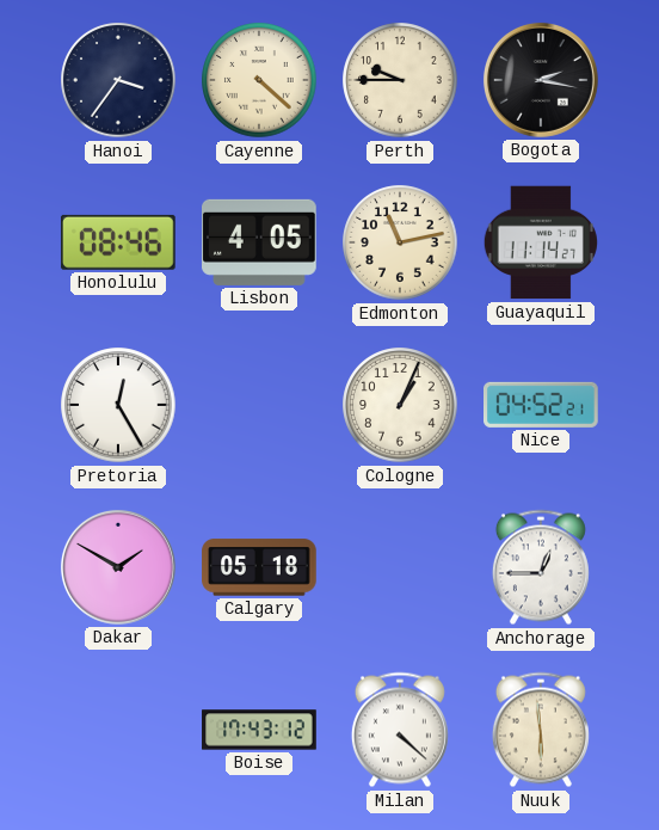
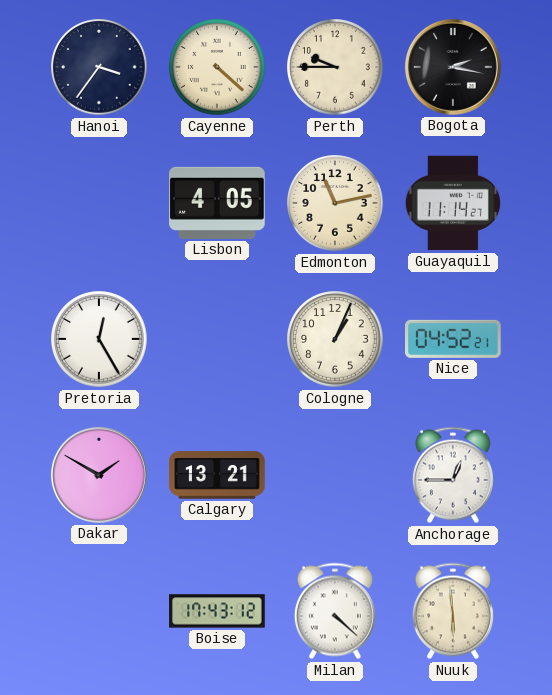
Honolulu: 08:46 -> none
Calgary: 05:18 -> 13:21
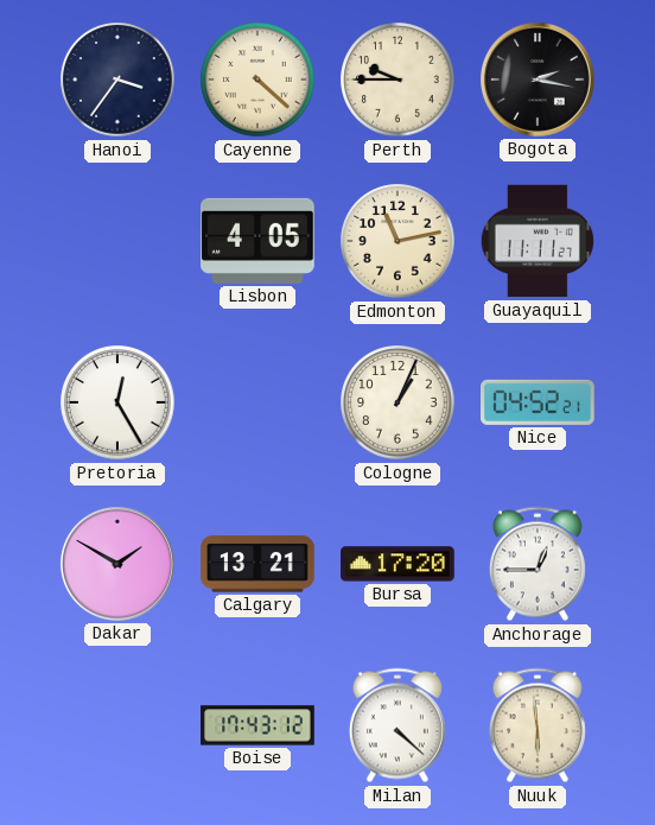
Guayaquil: 11:14 -> 11:11
Bursa: none -> 17:20
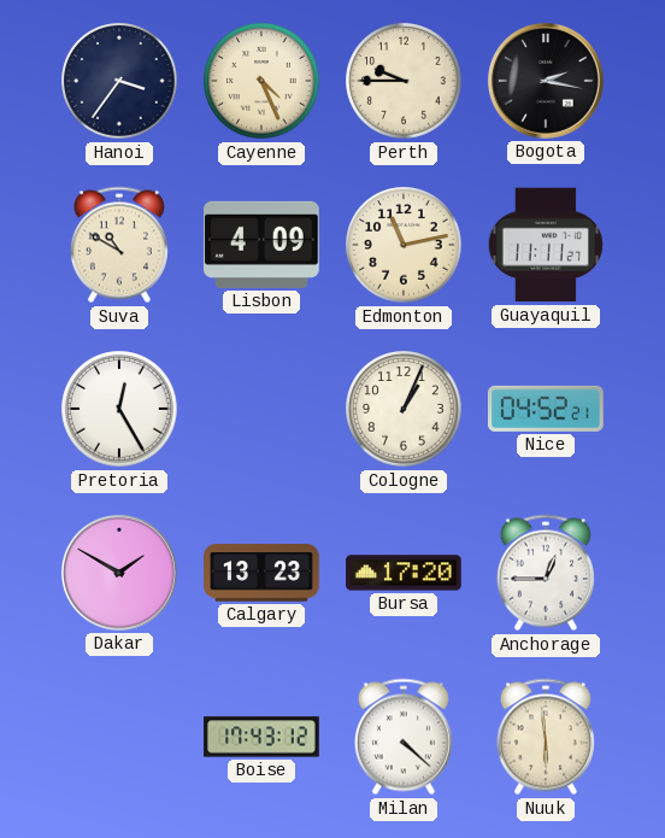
Cayenne: 4:22 -> 4:26
Suva: none -> 10:50
Lisbon: 4:05 -> 4:09
Calgary: 13:21 -> 13:23
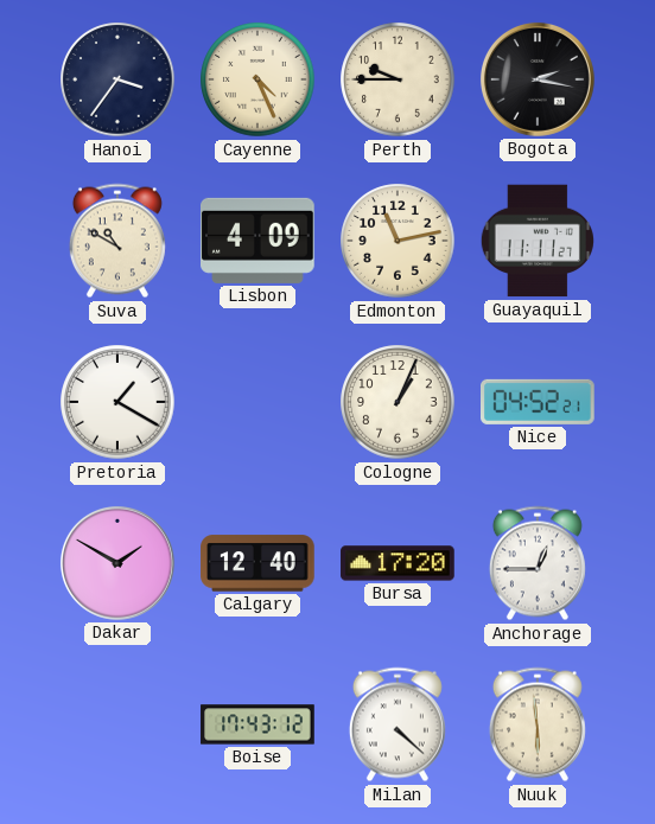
Pretoria: 12:25 -> 1:20
Calgary: 13:23 -> 12:40
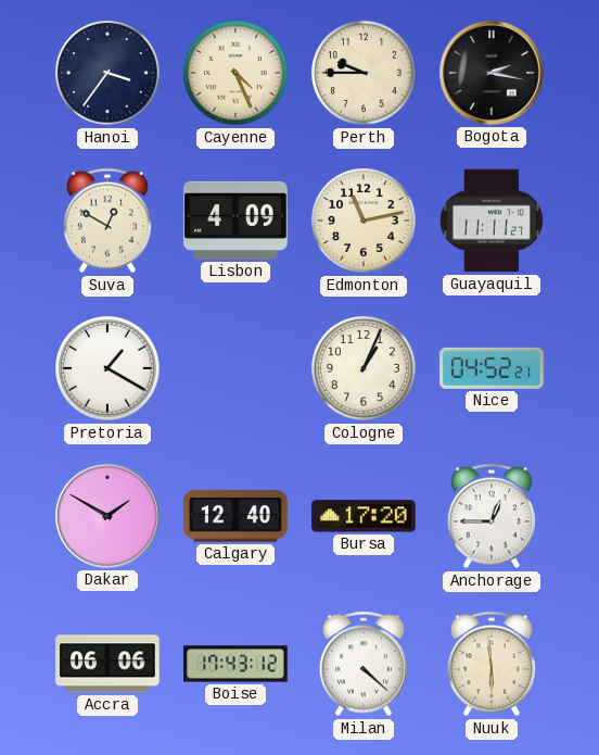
Suva: 10:50 -> 12:50
Accra: none -> 06:06
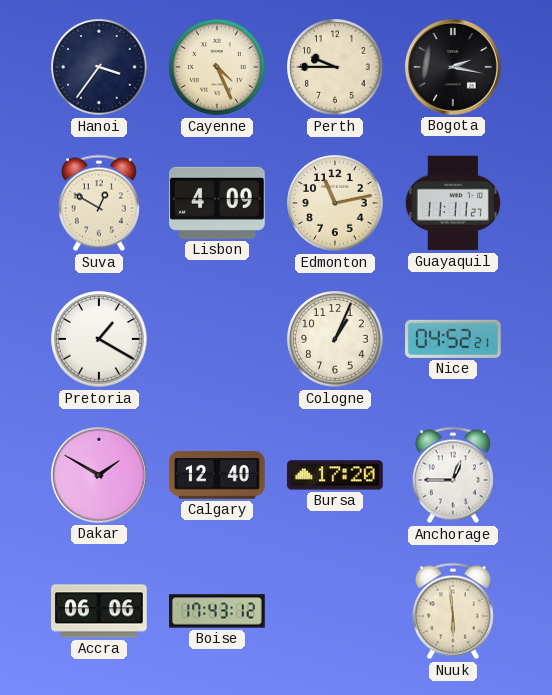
Milan: 4:22 -> none
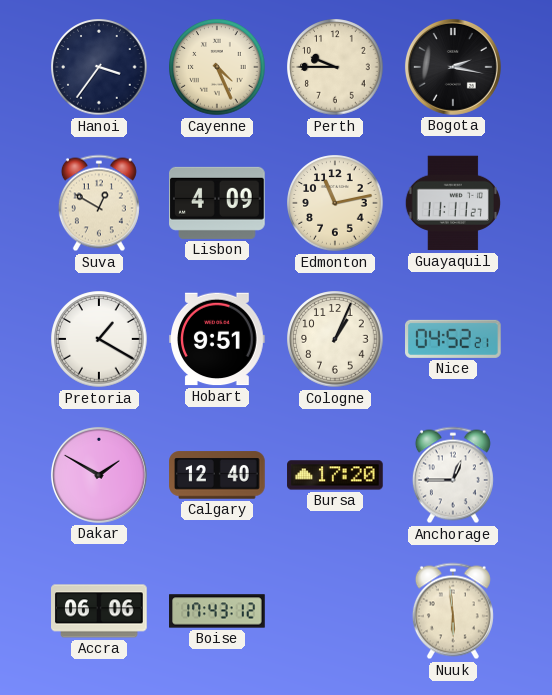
Hobart: none -> 9:51
